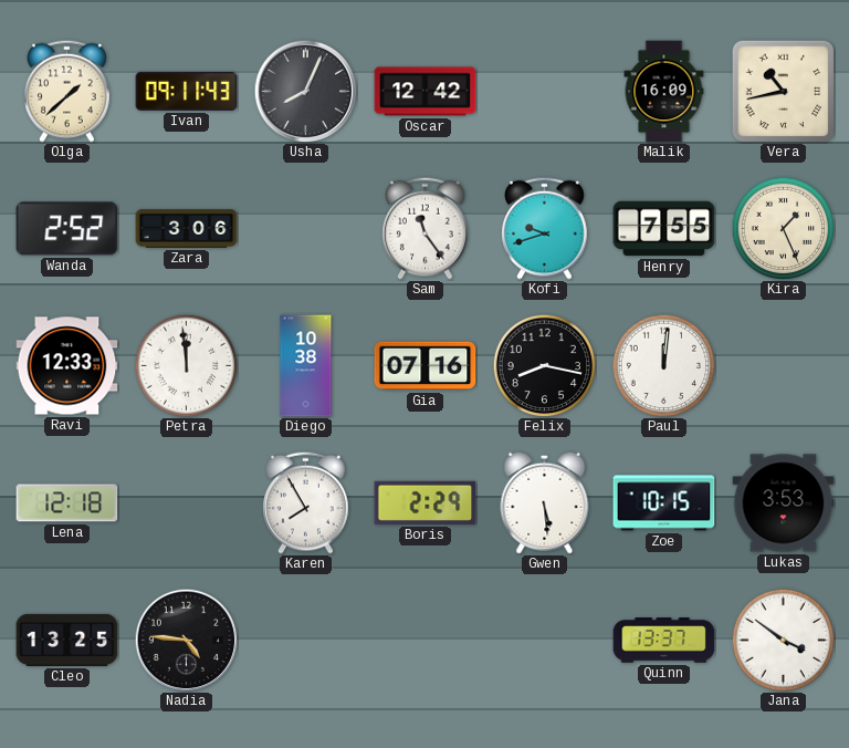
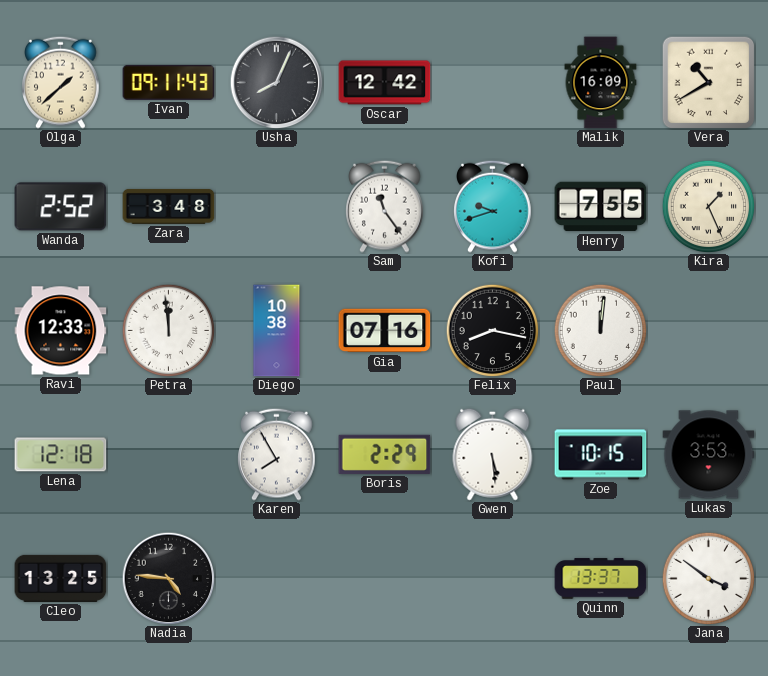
Vera: 10:43 -> 10:40
Zara: 3:06 -> 3:48
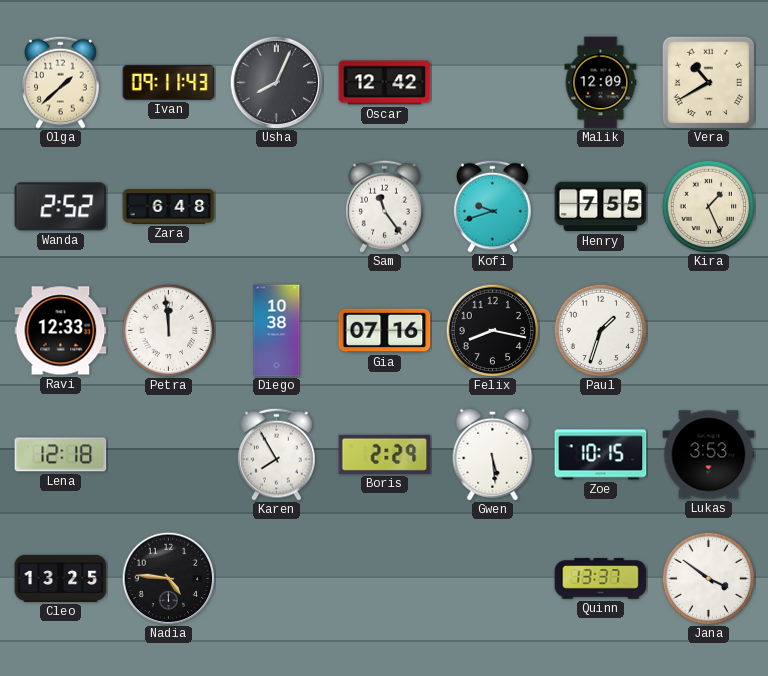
Malik: 16:09 -> 12:09
Zara: 3:48 -> 6:48
Paul: 12:01 -> 1:33
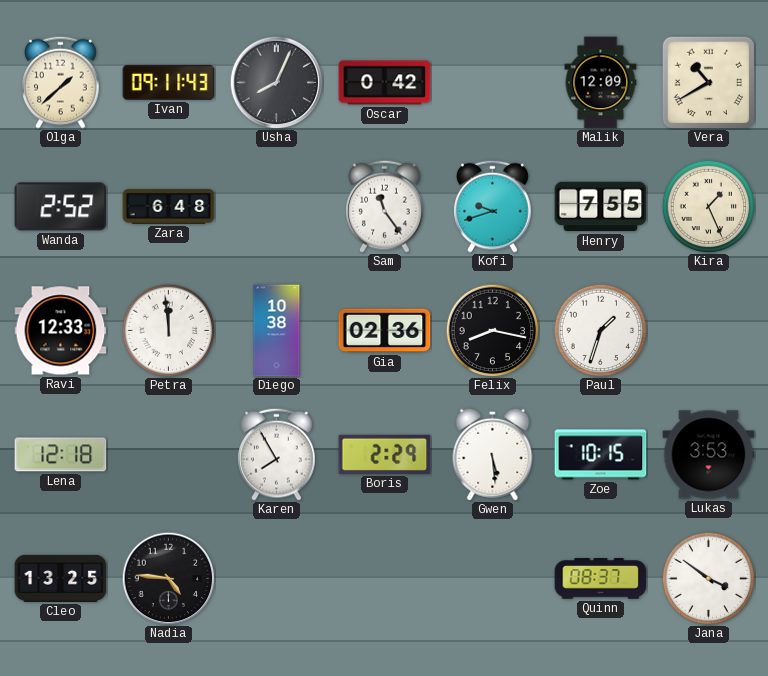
Oscar: 12:42 -> 0:42
Gia: 07:16 -> 02:36
Quinn: 13:37 -> 08:37
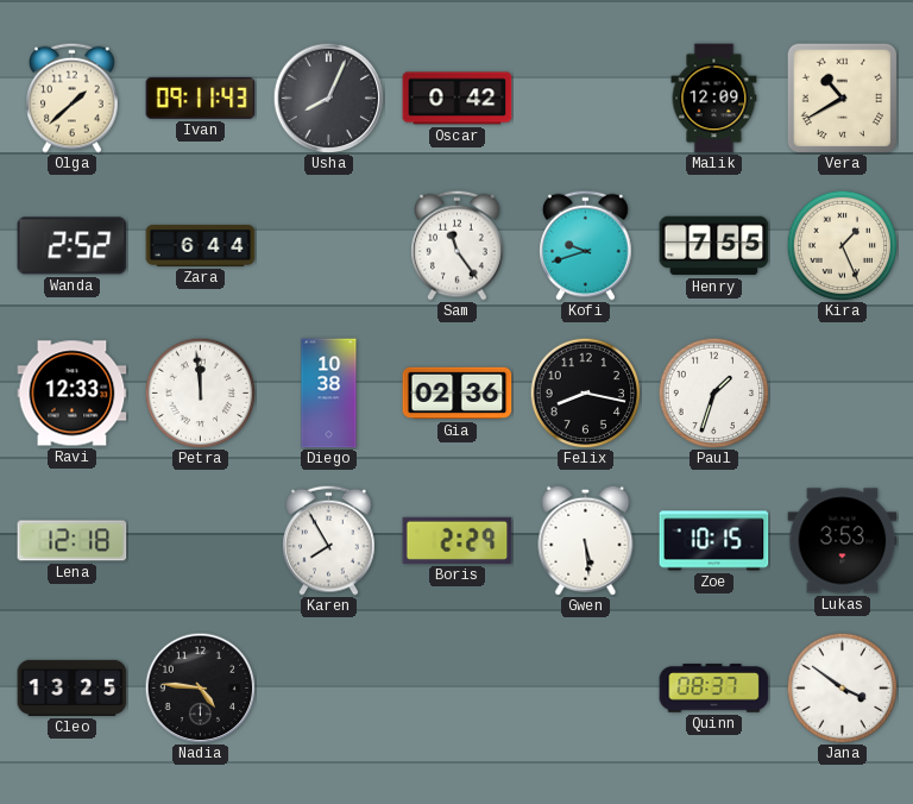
Zara: 6:48 -> 6:44
